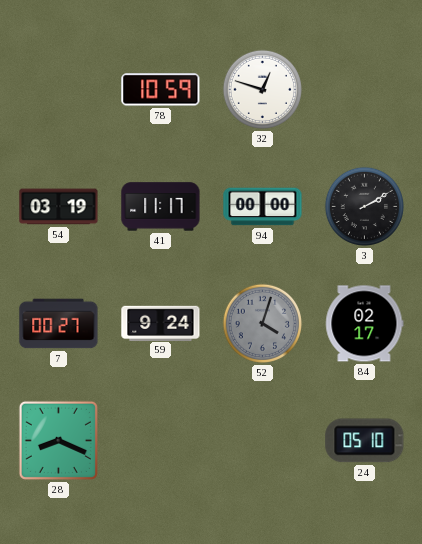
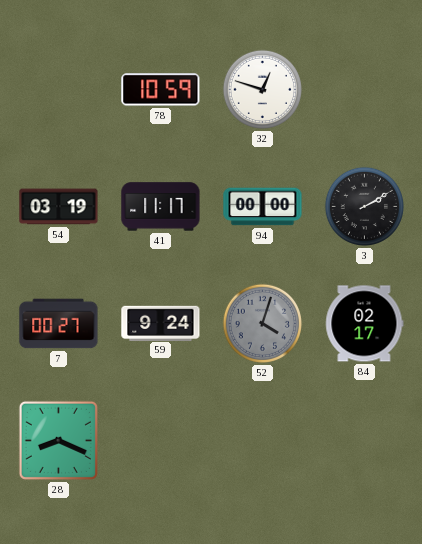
24: 05:10 -> none
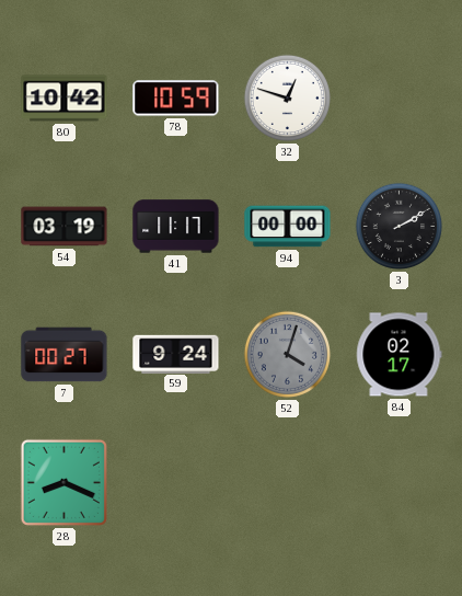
80: none -> 10:42
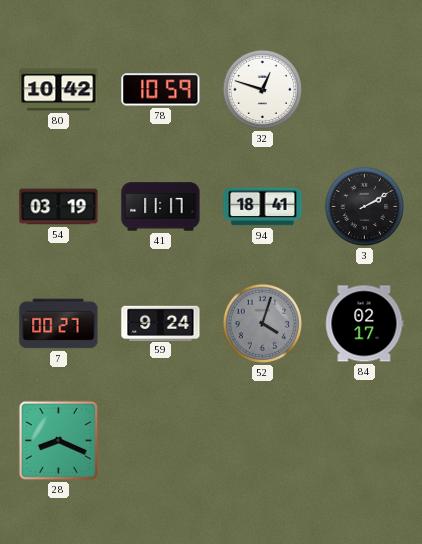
94: 00:00 -> 18:41
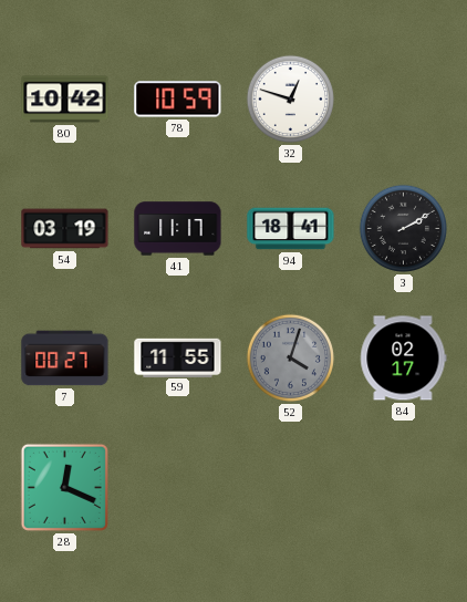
59: 9:24 -> 11:55
28: 8:19 -> 12:19
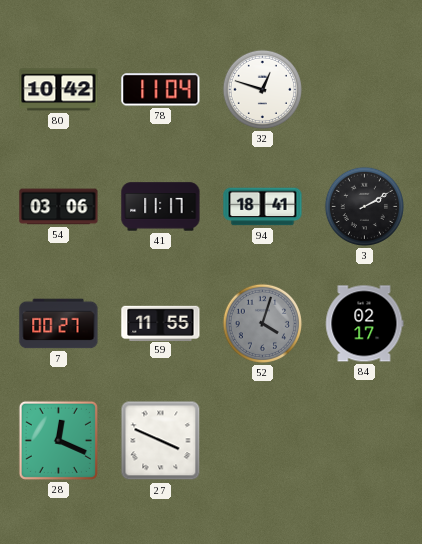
78: 10:59 -> 11:04
54: 03:19 -> 03:06
27: none -> 3:49
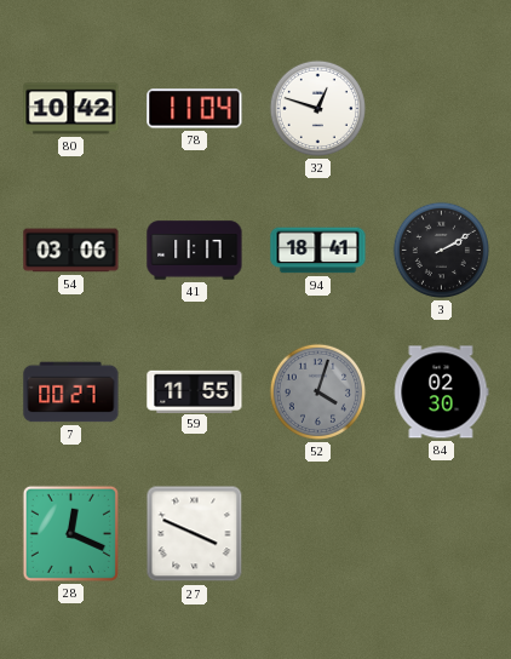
84: 02:17 -> 02:30
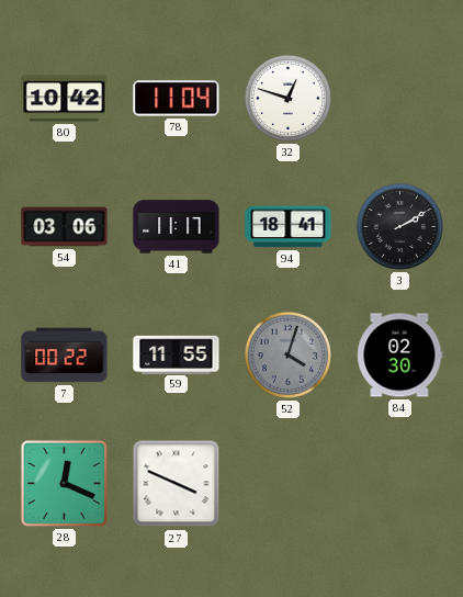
7: 00:27 -> 00:22
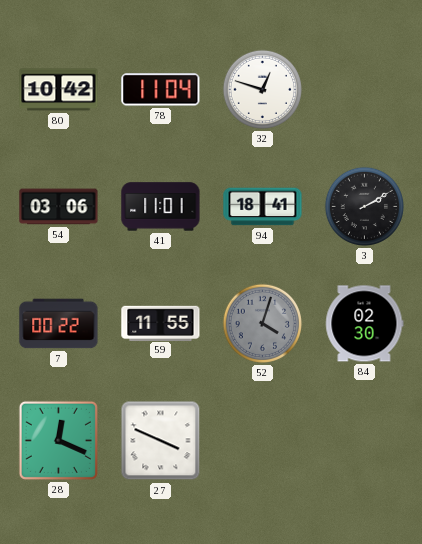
41: 11:17 -> 11:01
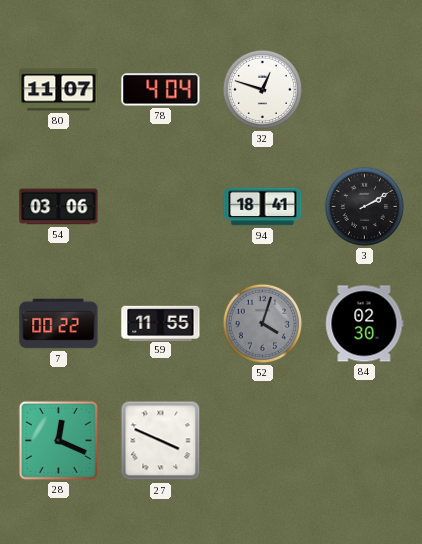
80: 10:42 -> 11:07
78: 11:04 -> 4:04
41: 11:01 -> none
